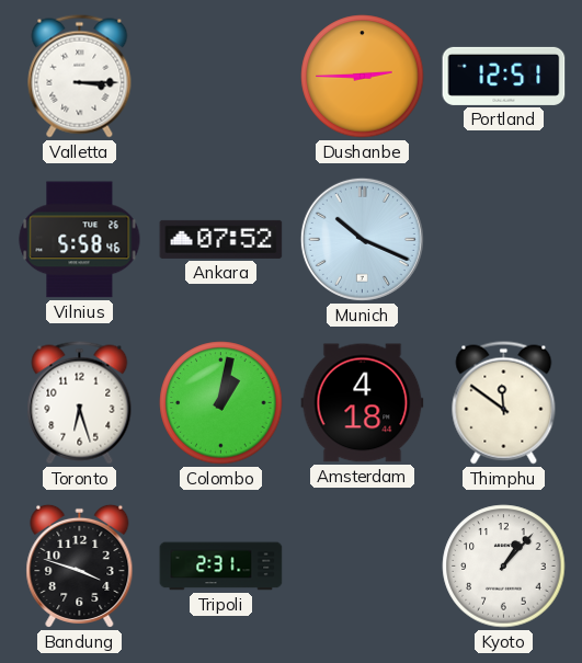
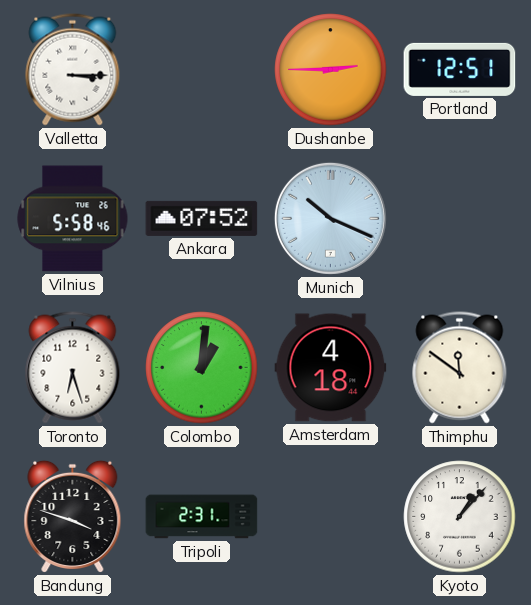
Colombo: 1:02 -> 1:01
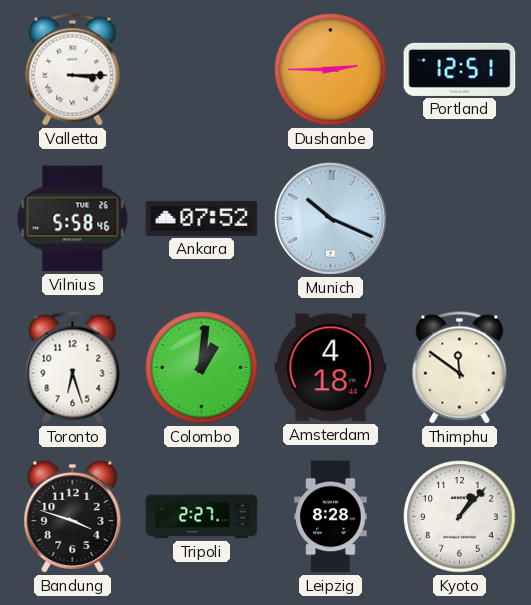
Tripoli: 2:31 -> 2:27
Leipzig: none -> 8:28
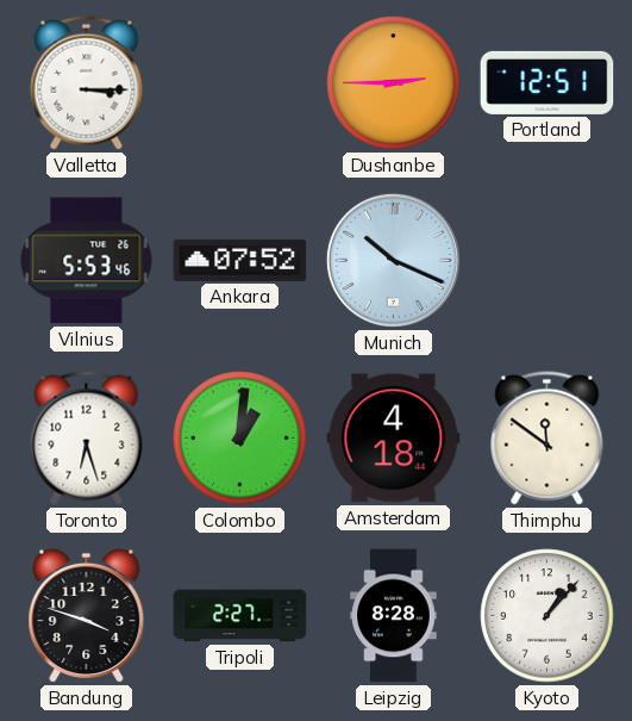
Vilnius: 5:58 -> 5:53
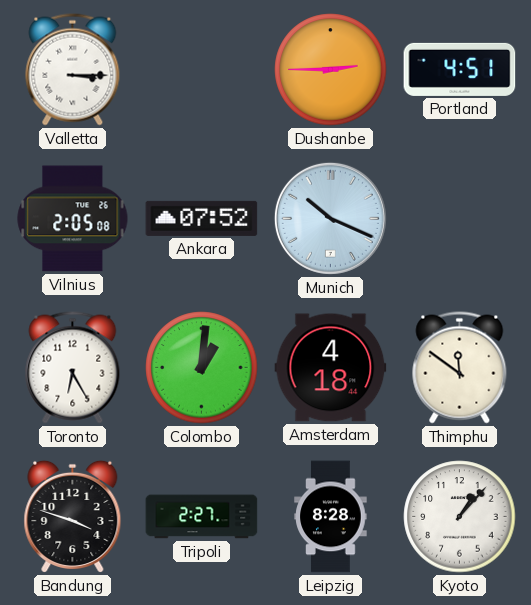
Portland: 12:51 -> 4:51
Vilnius: 5:53 -> 2:05
Toronto: 6:27 -> 6:25
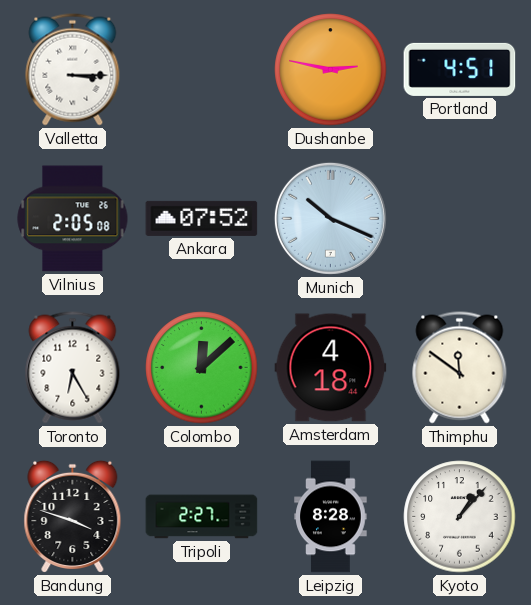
Dushanbe: 2:45 -> 2:47
Colombo: 1:01 -> 12:08
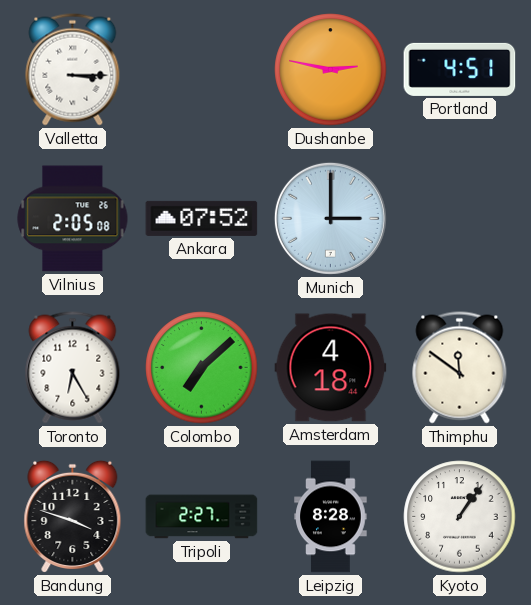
Munich: 10:19 -> 3:00
Colombo: 12:08 -> 7:08
Kyoto: 1:07 -> 1:06
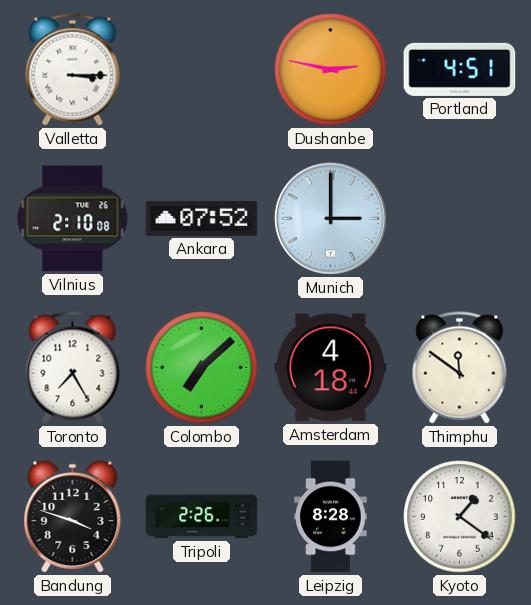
Vilnius: 2:05 -> 2:10
Toronto: 6:25 -> 7:25
Tripoli: 2:27 -> 2:26
Kyoto: 1:06 -> 1:21
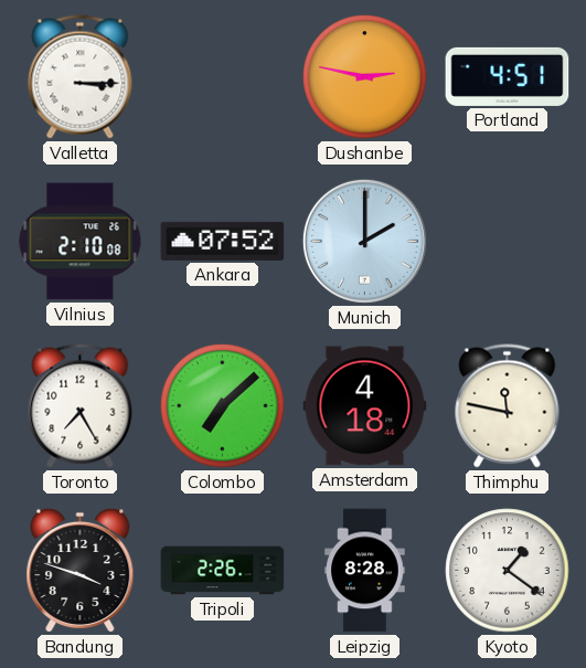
Munich: 3:00 -> 2:00
Thimphu: 11:51 -> 11:47
